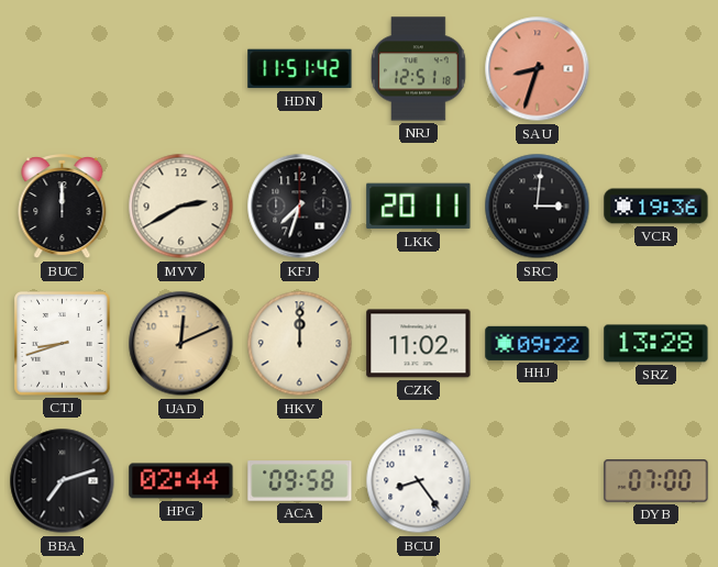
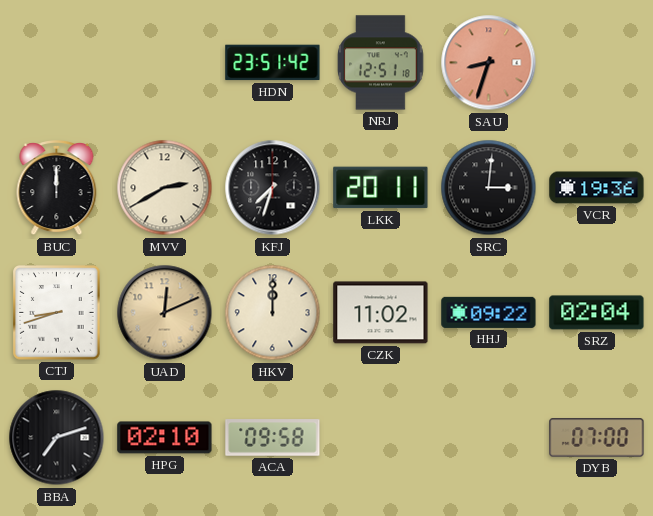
HDN: 11:51 -> 23:51
SRZ: 13:28 -> 02:04
HPG: 02:44 -> 02:10
BCU: 8:24 -> none
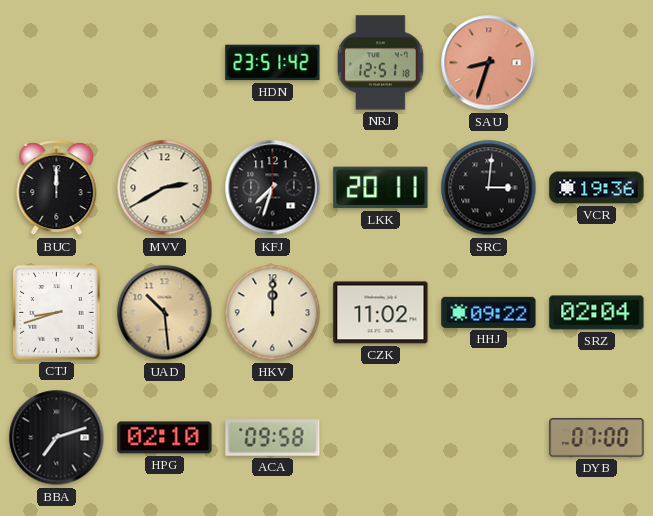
UAD: 12:11 -> 10:29
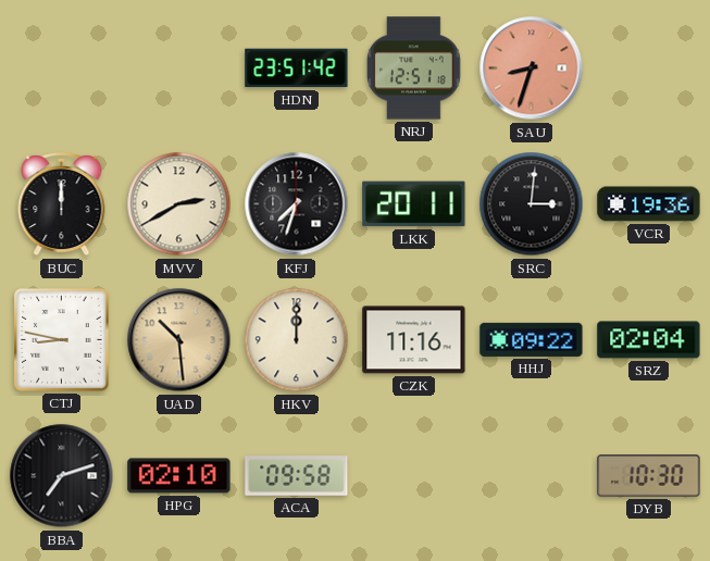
CTJ: 8:42 -> 8:47
CZK: 11:02 -> 11:16
DYB: 07:00 -> 10:30
